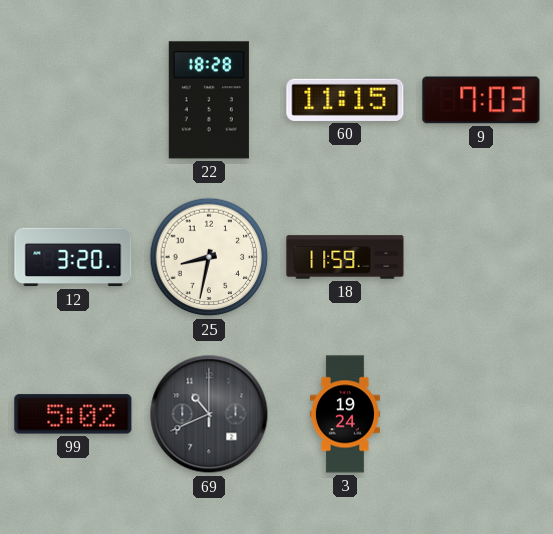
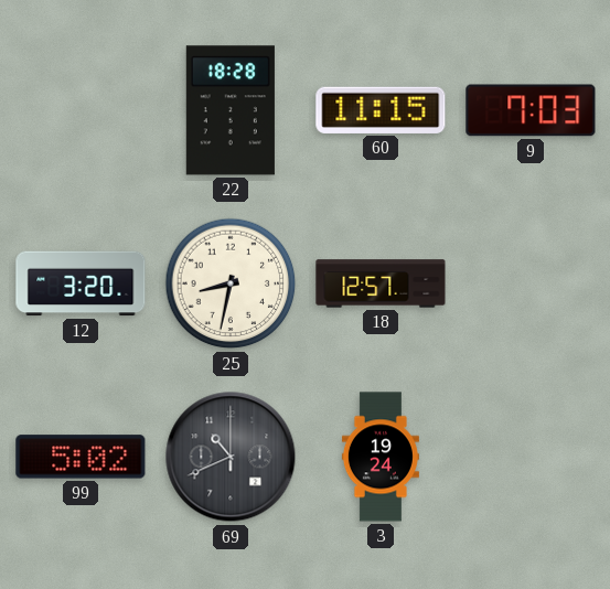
18: 11:59 -> 12:57
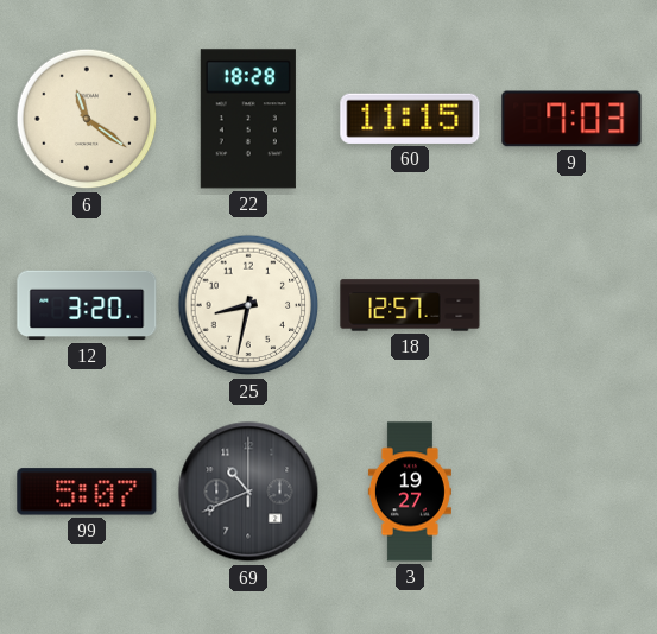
6: none -> 11:21
99: 5:02 -> 5:07
3: 19:24 -> 19:27
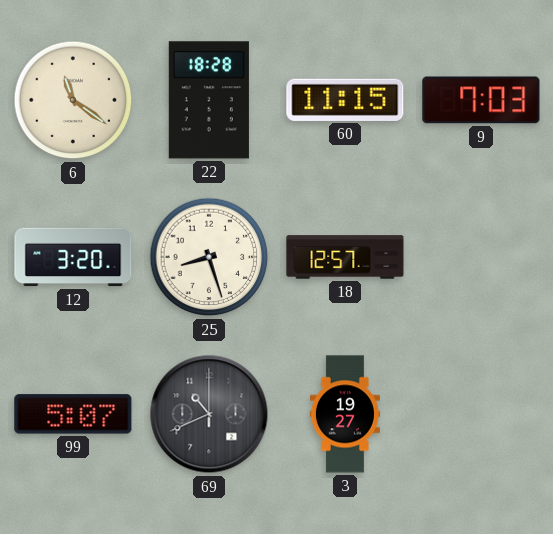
25: 8:32 -> 8:27
